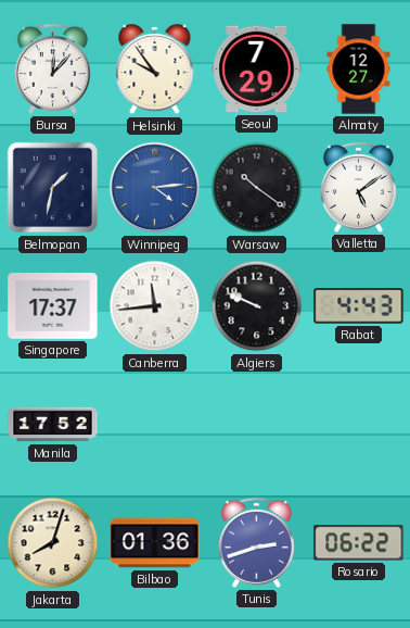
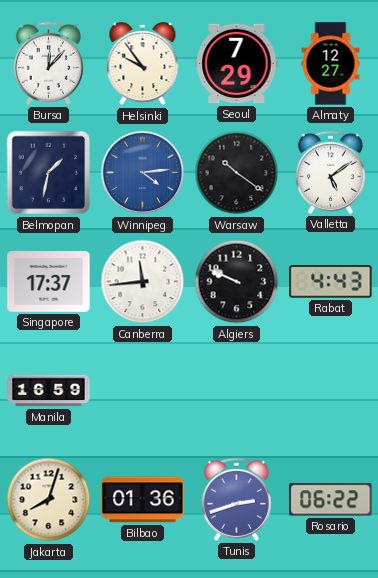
Manila: 17:52 -> 16:59
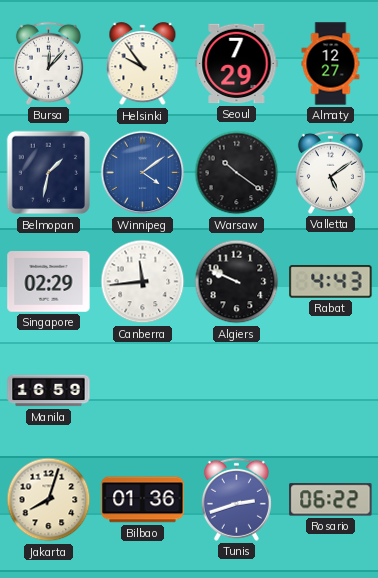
Winnipeg: 4:14 -> 4:09
Singapore: 17:37 -> 02:29
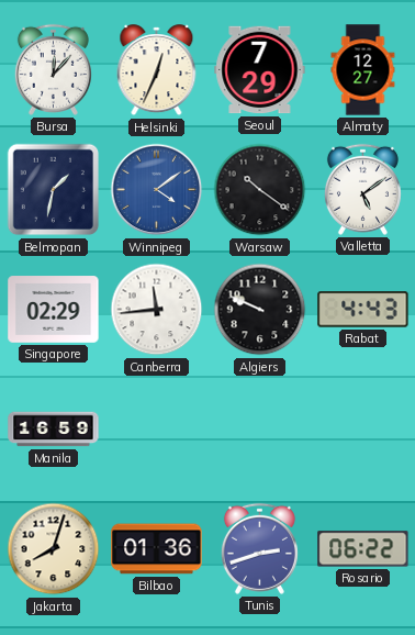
Helsinki: 9:54 -> 12:34
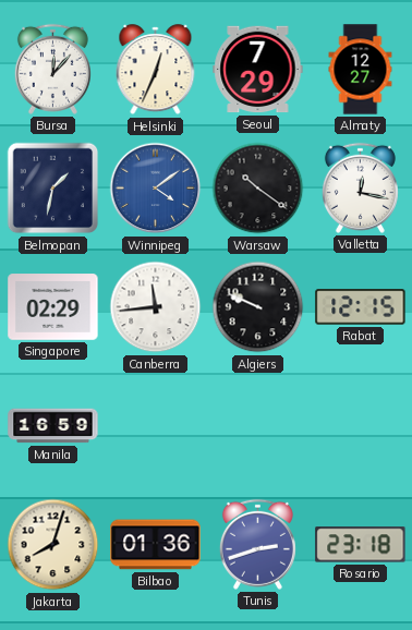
Valletta: 5:09 -> 12:17
Rabat: 4:43 -> 12:15
Rosario: 06:22 -> 23:18
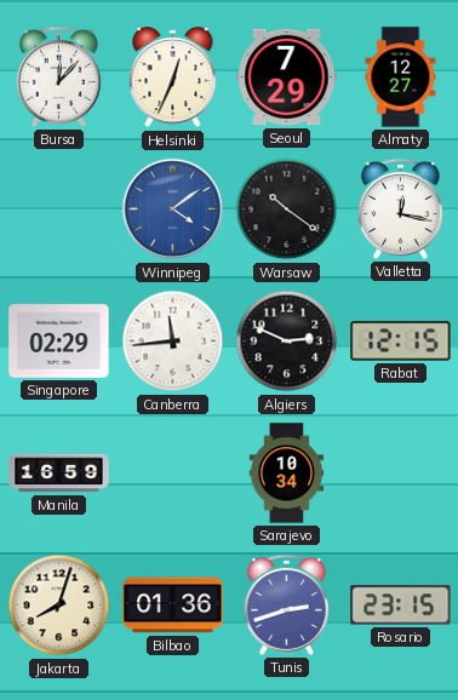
Belmopan: 1:32 -> none
Algiers: 9:49 -> 2:49
Sarajevo: none -> 10:34
Rosario: 23:18 -> 23:15
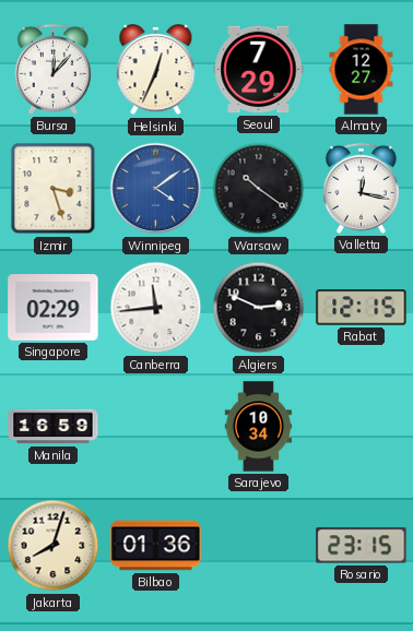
Izmir: none -> 3:27
Tunis: 2:42 -> none
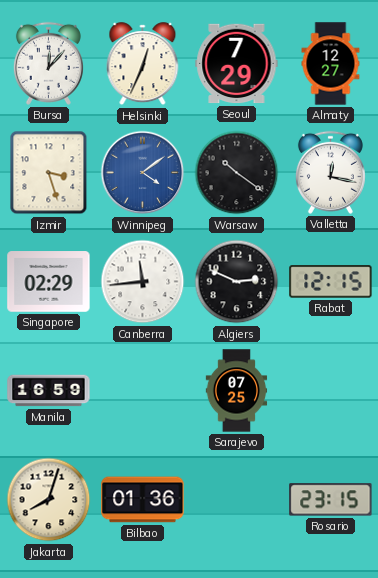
Sarajevo: 10:34 -> 07:25
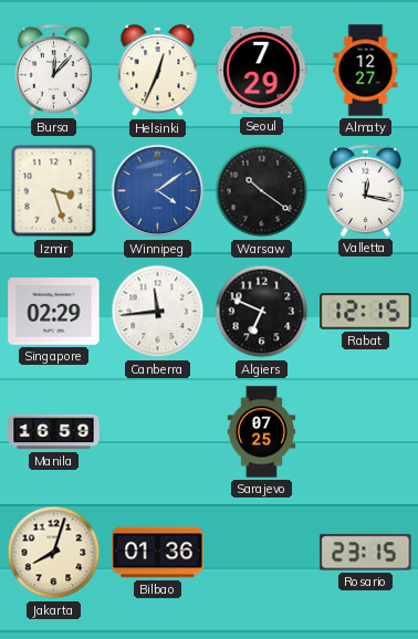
Algiers: 2:49 -> 6:49
